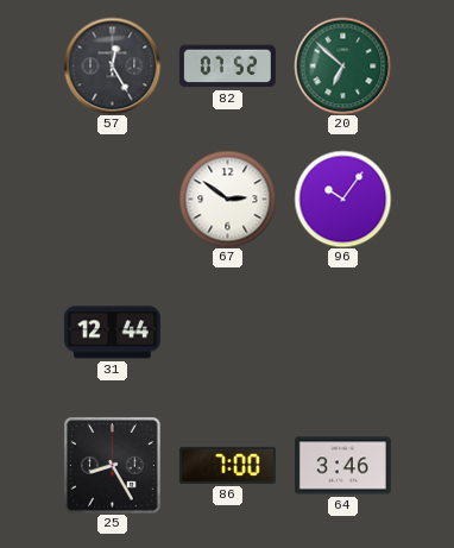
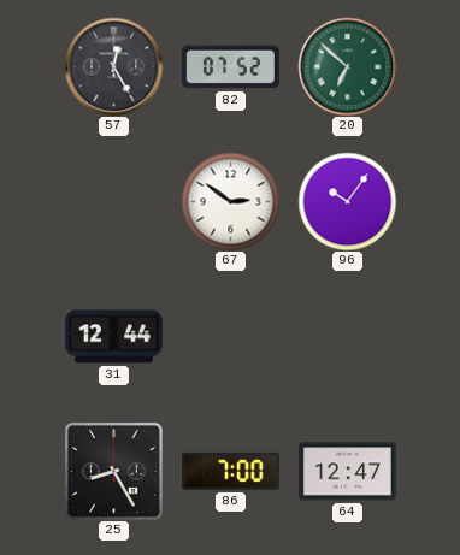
64: 3:46 -> 12:47
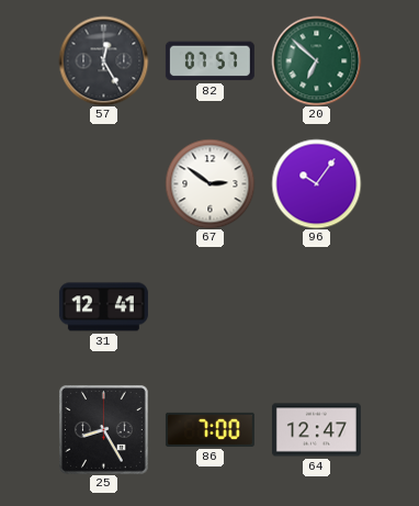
82: 07:52 -> 07:57
31: 12:44 -> 12:41
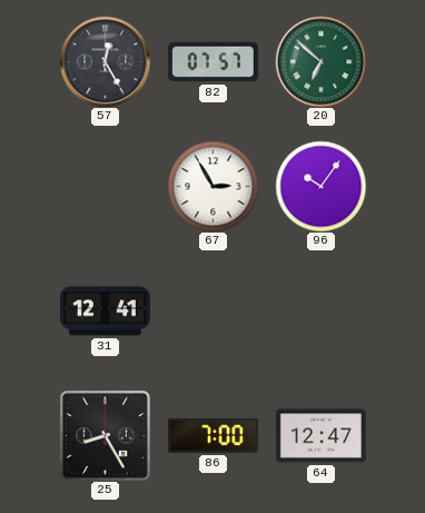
67: 2:51 -> 2:55
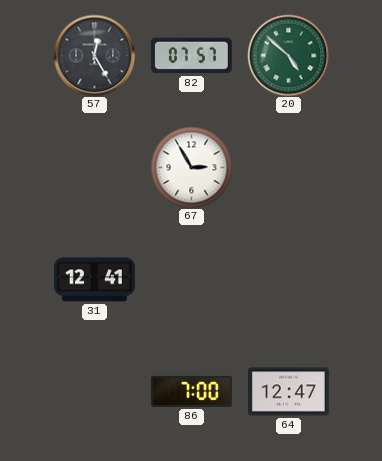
20: 6:52 -> 4:52
96: 10:06 -> none
25: 8:25 -> none
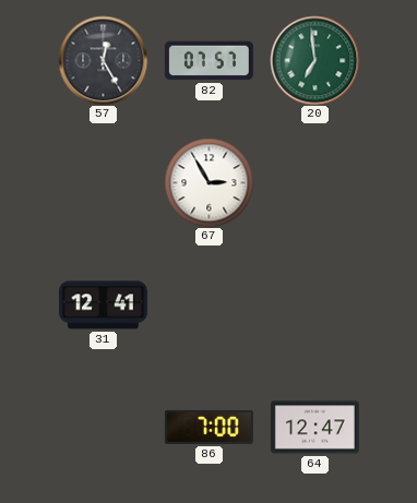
20: 4:52 -> 6:59
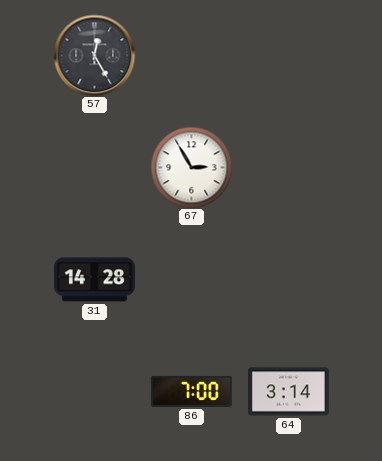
82: 07:57 -> none
20: 6:59 -> none
31: 12:41 -> 14:28
64: 12:47 -> 3:14
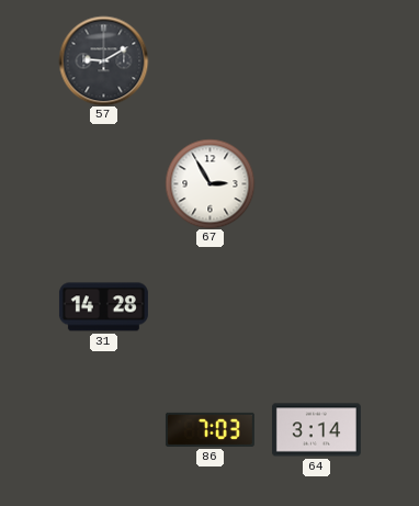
57: 12:25 -> 9:10
86: 7:00 -> 7:03
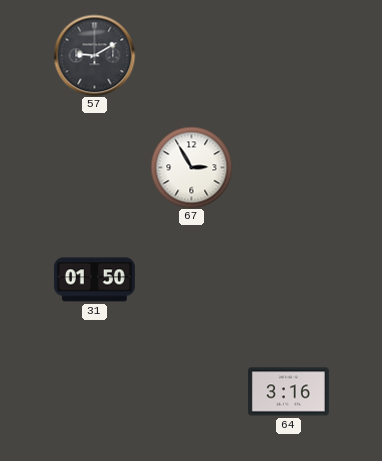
31: 14:28 -> 01:50
86: 7:03 -> none
64: 3:14 -> 3:16
